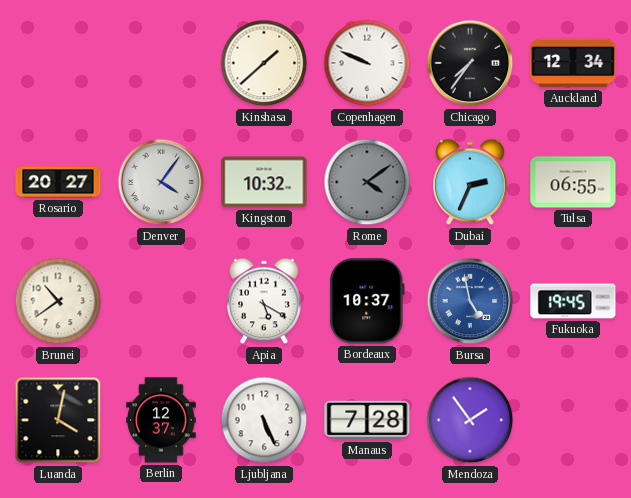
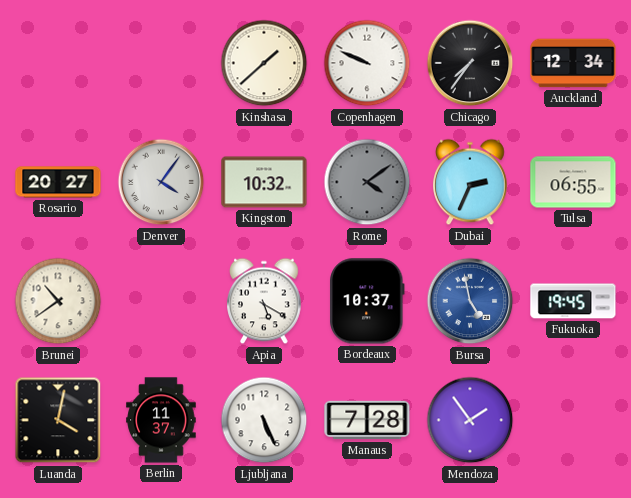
Berlin: 12:37 -> 11:37
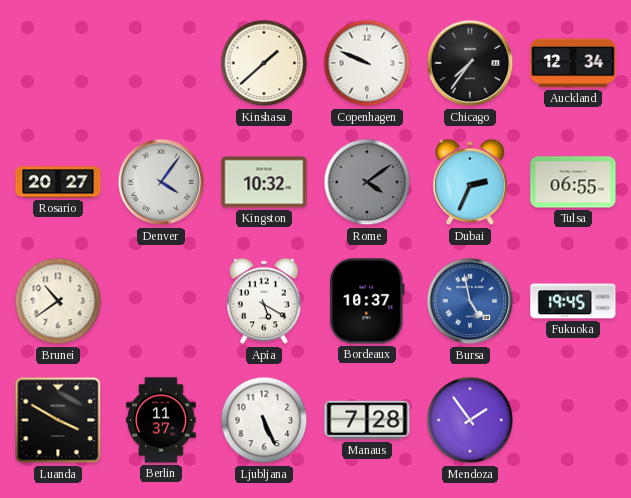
Luanda: 4:02 -> 3:50
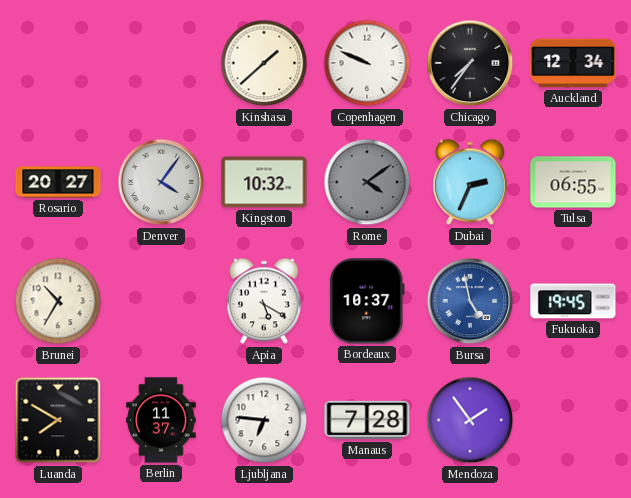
Brunei: 10:39 -> 10:35
Luanda: 3:50 -> 7:50
Ljubljana: 5:26 -> 6:46
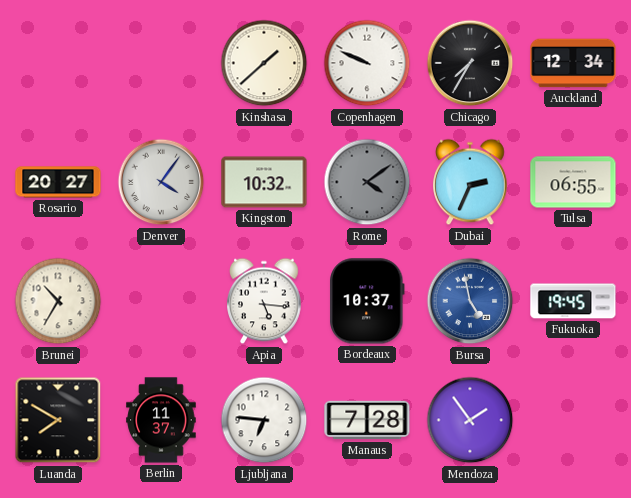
Chicago: 7:36 -> 7:35
Apia: 5:20 -> 5:16
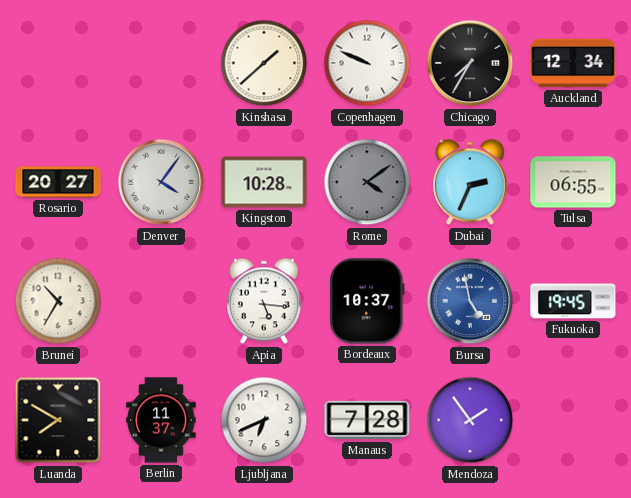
Kingston: 10:32 -> 10:28
Ljubljana: 6:46 -> 6:41
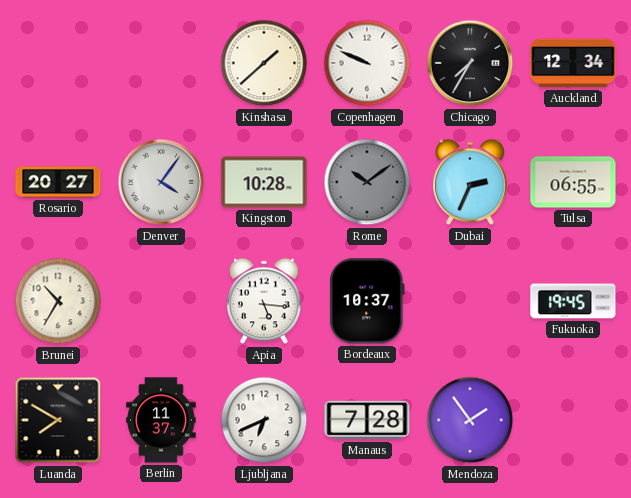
Rome: 4:09 -> 10:09
Bursa: 4:58 -> none
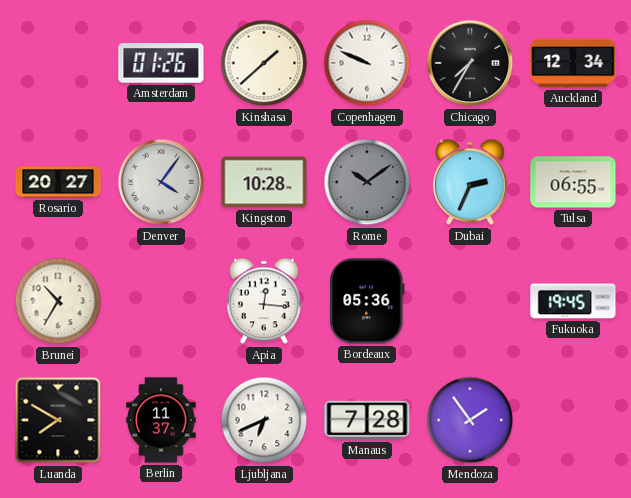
Amsterdam: none -> 01:26
Apia: 5:16 -> 12:16
Bordeaux: 10:37 -> 05:36
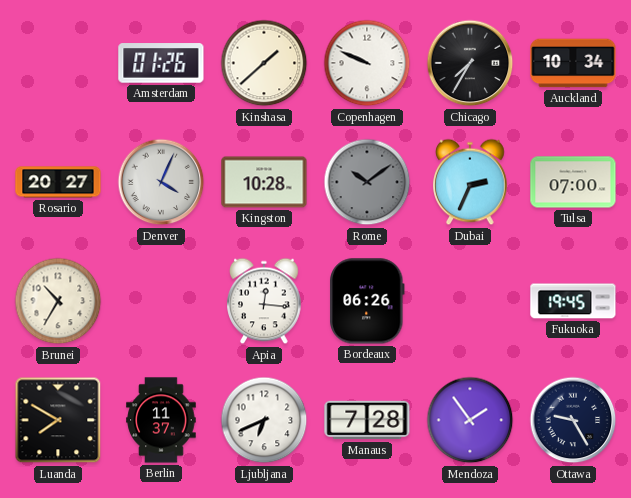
Auckland: 12:34 -> 10:34
Denver: 4:06 -> 4:04
Tulsa: 06:55 -> 07:00
Bordeaux: 05:36 -> 06:26
Ottawa: none -> 9:25
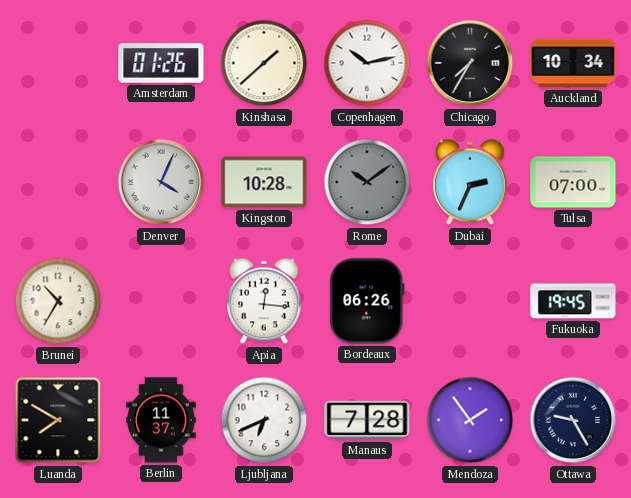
Copenhagen: 9:49 -> 10:13
Rosario: 20:27 -> none
